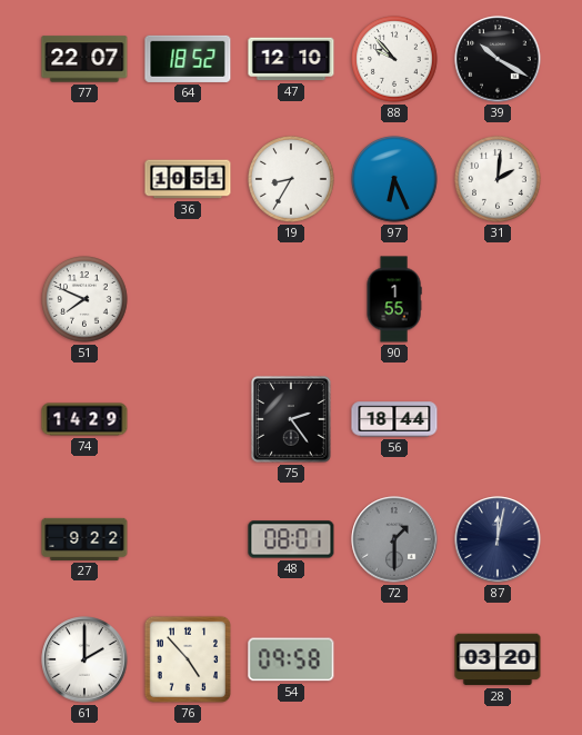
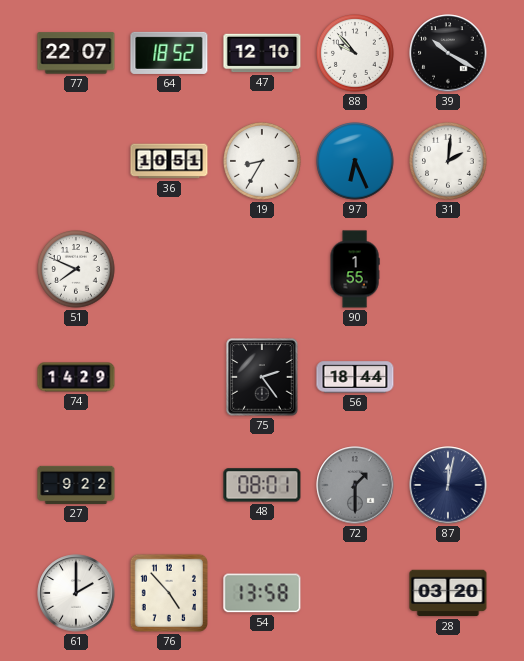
54: 09:58 -> 13:58
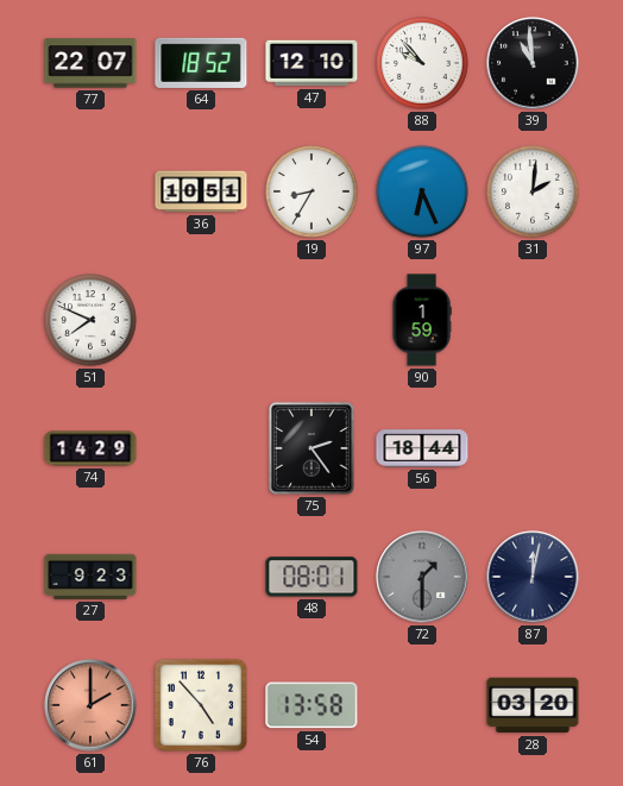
39: 10:20 -> 10:59
90: 1:55 -> 1:59
27: 9:22 -> 9:23
61 dial: white -> salmon
